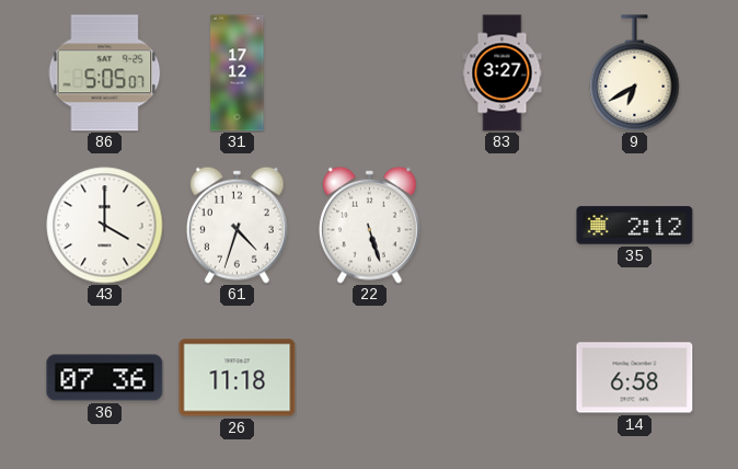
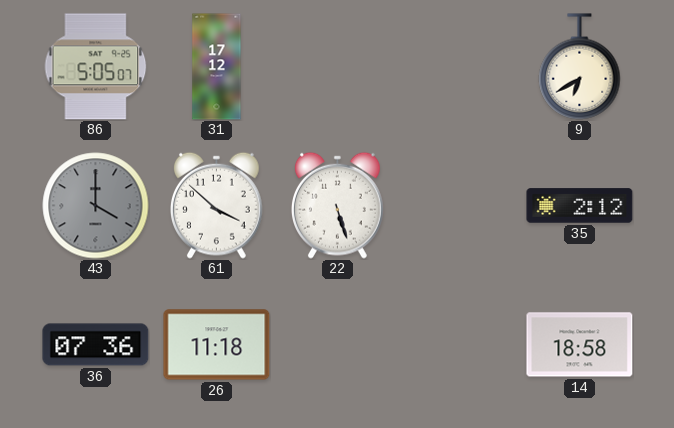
83: 3:27 -> none
43 dial: white -> grey
61: 4:33 -> 3:52
14: 6:58 -> 18:58
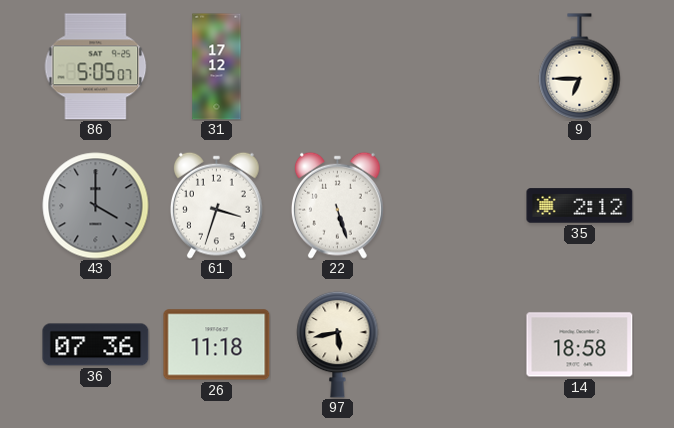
9: 6:40 -> 6:45
61: 3:52 -> 3:33
97: none -> 5:43
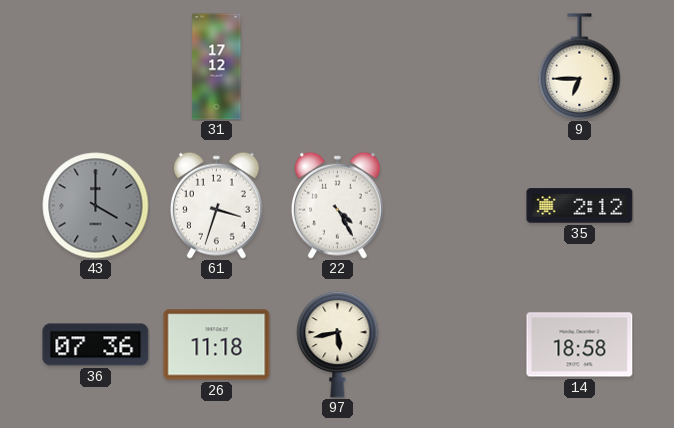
86: 5:05 -> none
22: 5:27 -> 4:25
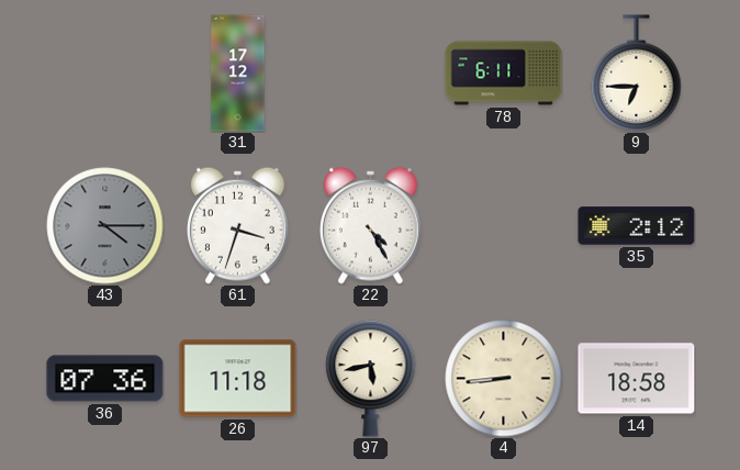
78: none -> 6:11
43: 4:00 -> 4:15
4: none -> 8:44
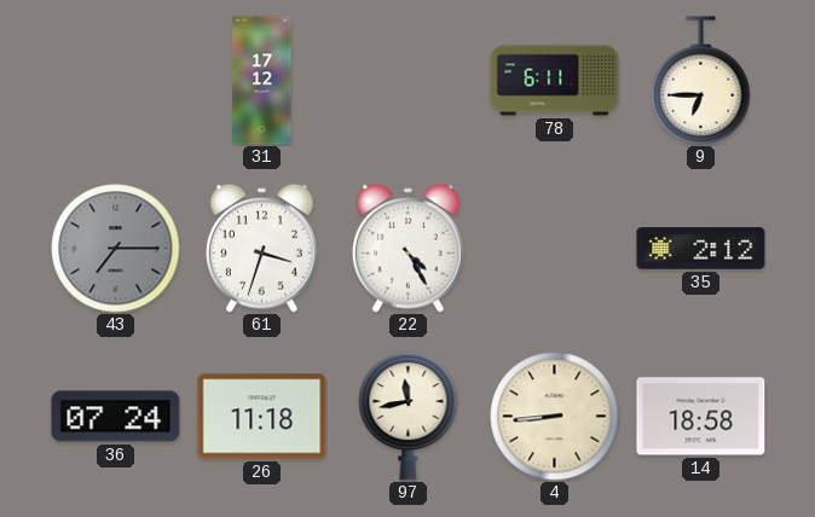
43: 4:15 -> 7:15
36: 07:36 -> 07:24
97: 5:43 -> 11:43
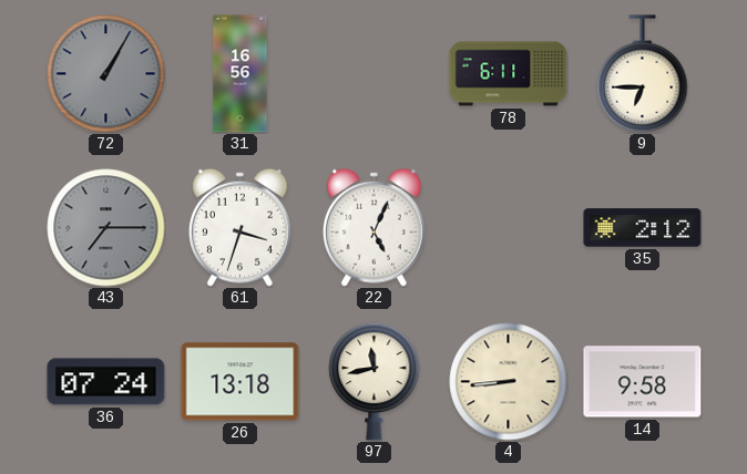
72: none -> 1:05
31: 17:12 -> 16:56
22: 4:25 -> 5:04
26: 11:18 -> 13:18
14: 18:58 -> 9:58
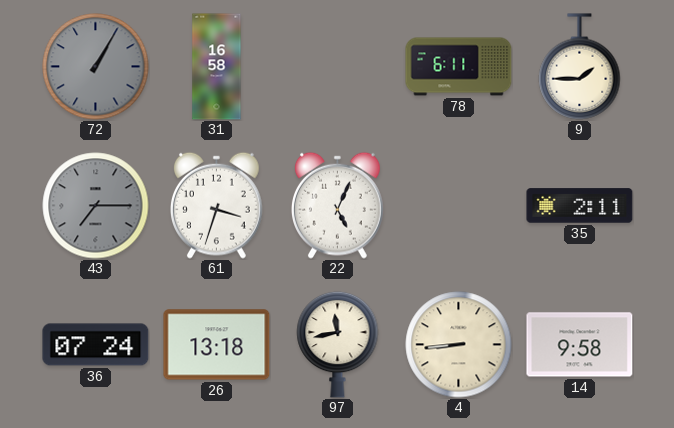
31: 16:56 -> 16:58
9: 6:45 -> 1:45
35: 2:12 -> 2:11
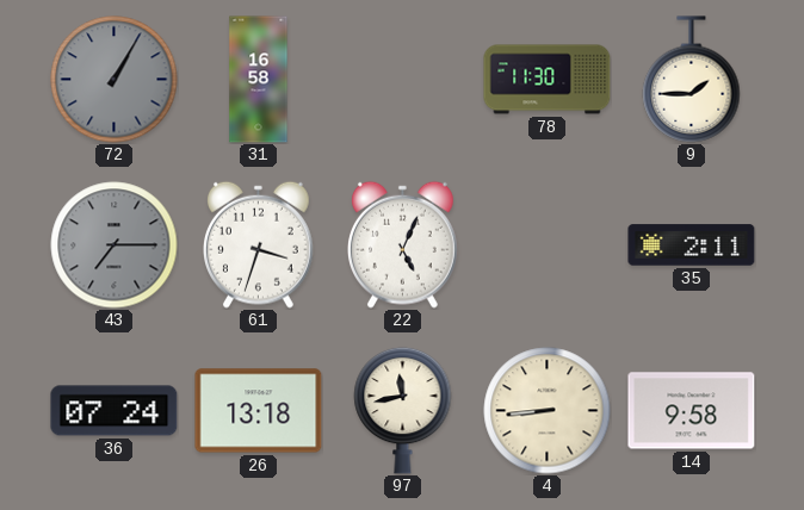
78: 6:11 -> 11:30
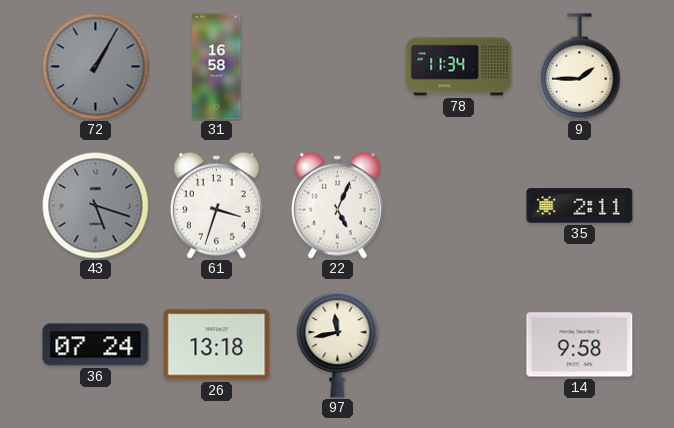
78: 11:30 -> 11:34
43: 7:15 -> 5:18
4: 8:44 -> none
